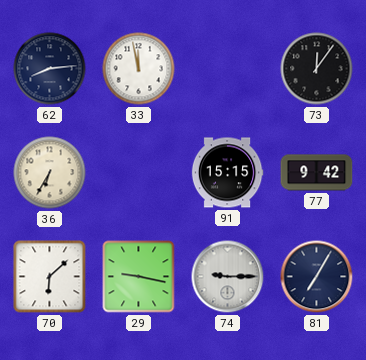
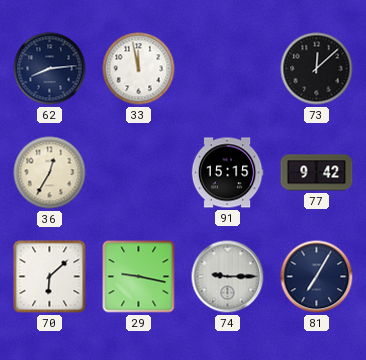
73: 12:06 -> 12:08
36: 6:35 -> 12:35
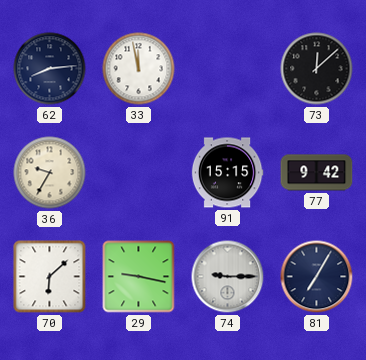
36: 12:35 -> 9:35
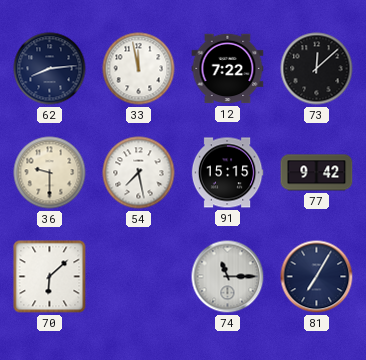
12: none -> 7:22
36: 9:35 -> 9:30
54: none -> 7:28
29: 9:17 -> none
74: 9:15 -> 11:15
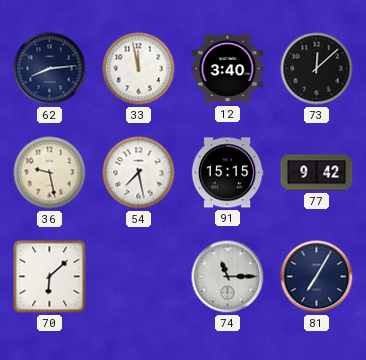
12: 7:22 -> 3:40
36: 9:30 -> 9:28
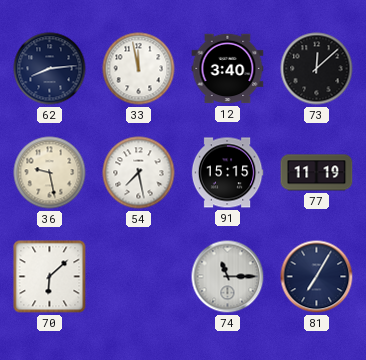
77: 9:42 -> 11:19
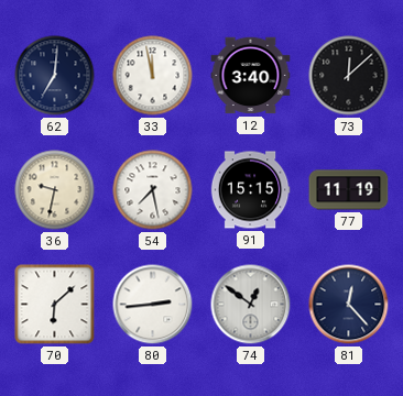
62: 8:14 -> 7:01
36: 9:28 -> 9:32
80: none -> 2:44
74: 11:15 -> 12:51
81: 7:05 -> 12:23
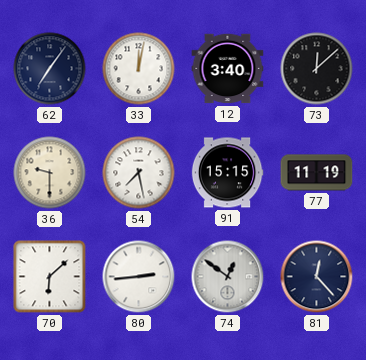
62: 7:01 -> 7:06
33: 11:58 -> 12:02
36: 9:32 -> 9:30
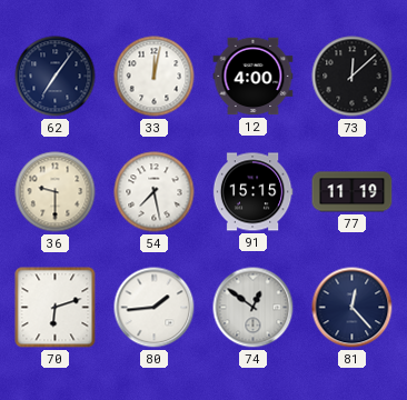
12: 3:40 -> 4:00
70: 6:08 -> 6:12
80: 2:44 -> 1:44
